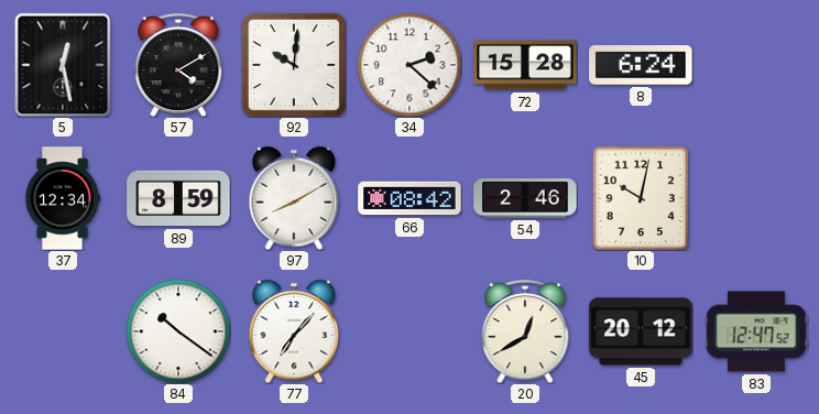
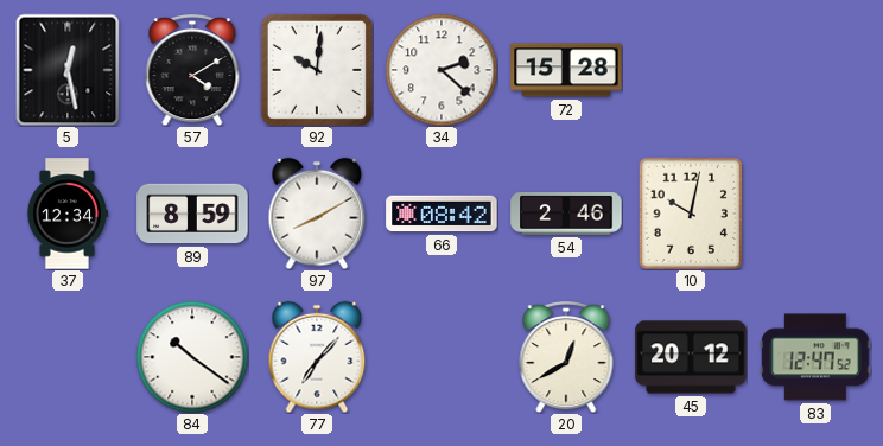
8: 6:24 -> none
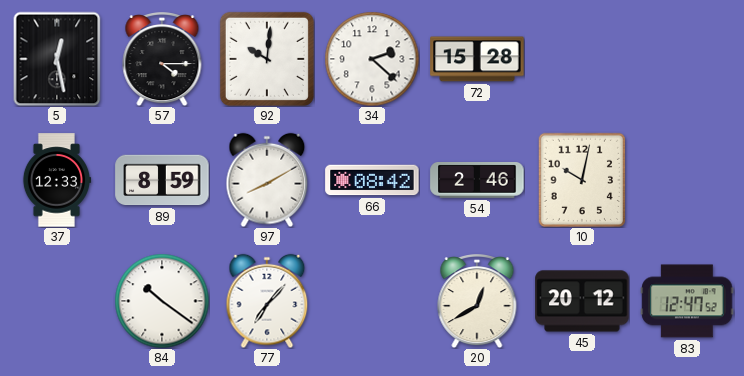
57: 4:10 -> 4:15
37: 12:34 -> 12:33
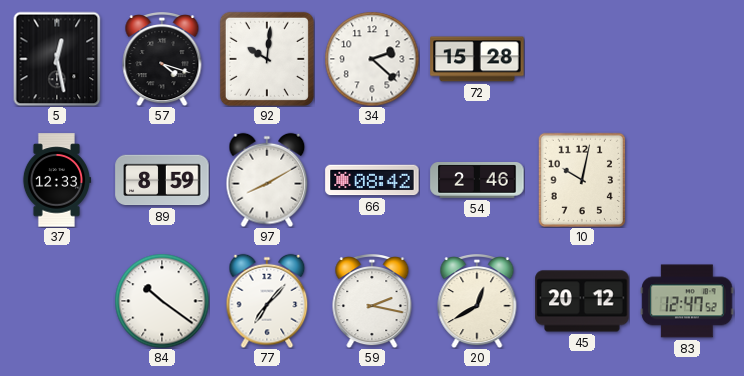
57: 4:15 -> 4:18
59: none -> 2:17
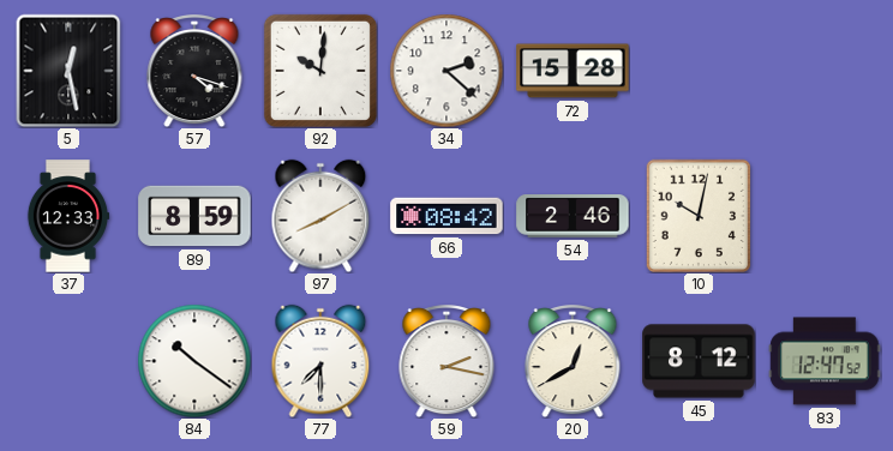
77: 7:07 -> 7:30
45: 20:12 -> 8:12
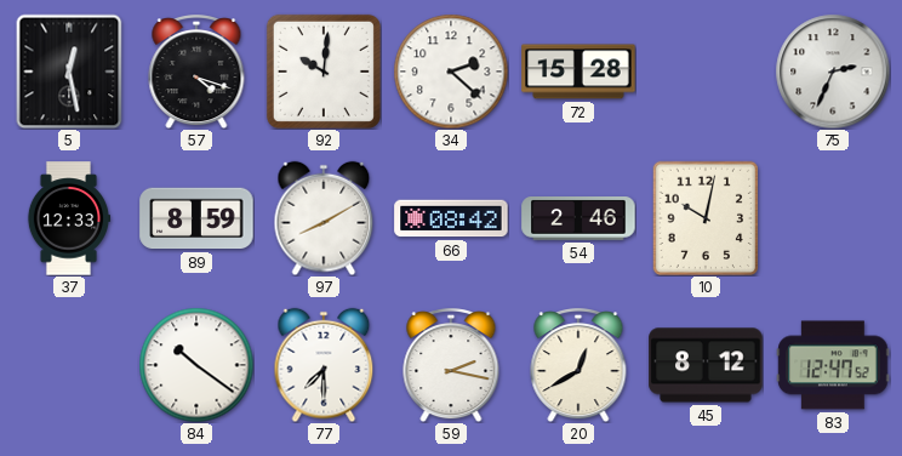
75: none -> 2:34
